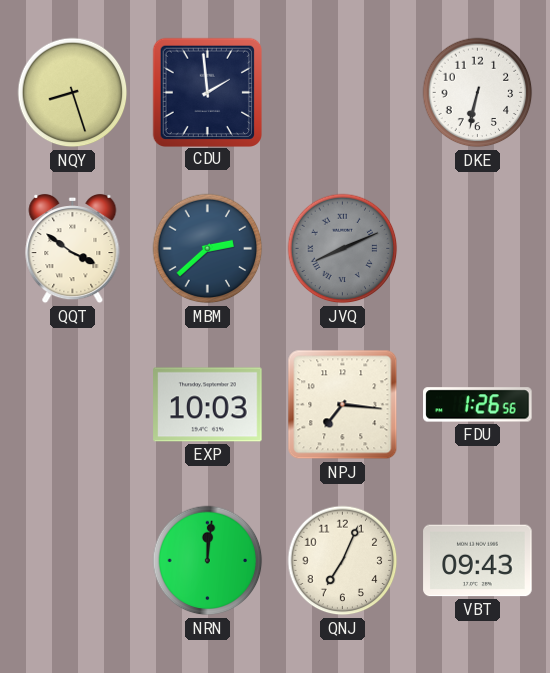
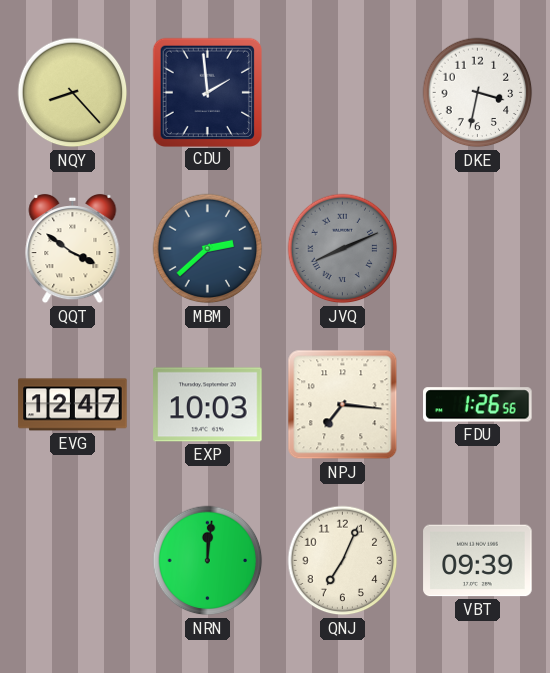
NQY: 8:27 -> 8:23
DKE: 6:32 -> 3:32
EVG: none -> 12:47
VBT: 09:43 -> 09:39
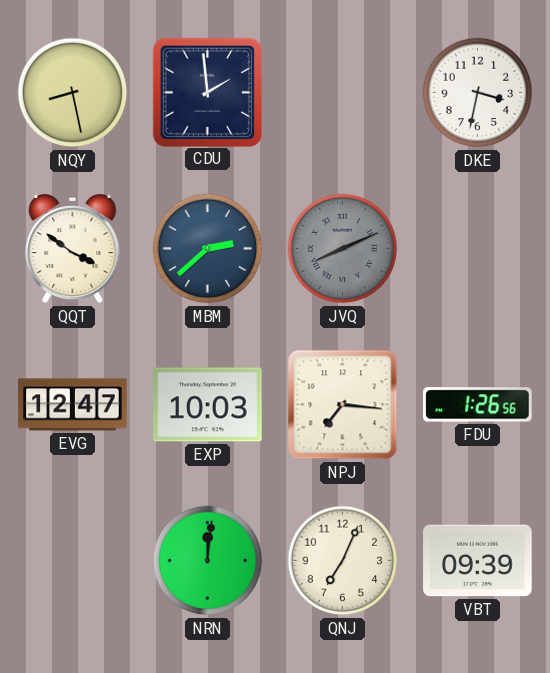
NQY: 8:23 -> 8:28
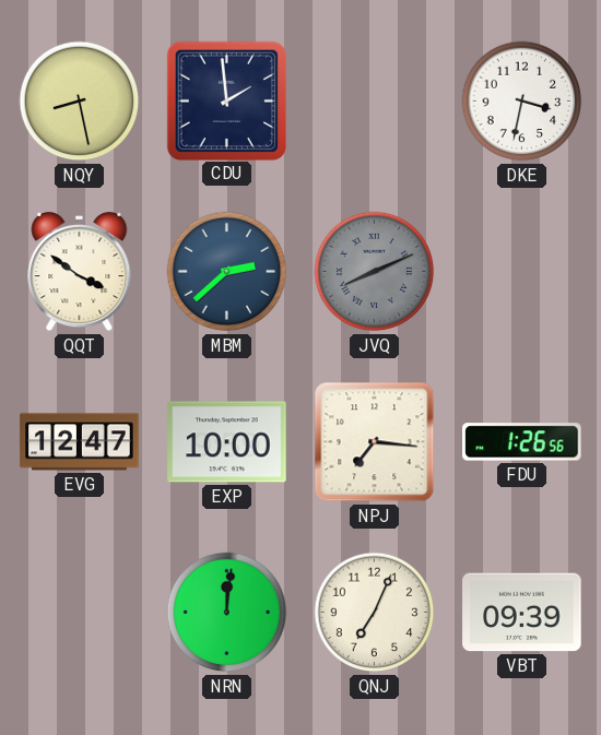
EXP: 10:03 -> 10:00
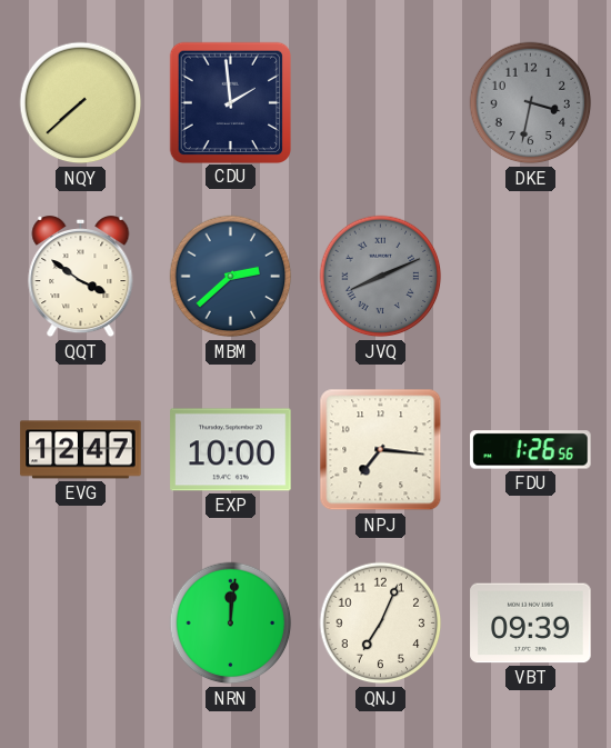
NQY: 8:28 -> 7:38
DKE dial: white -> grey
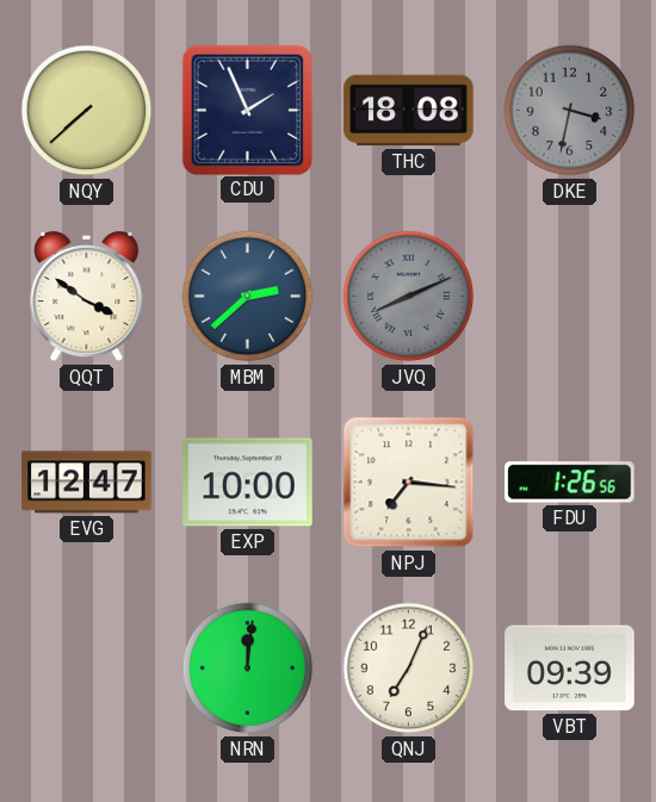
CDU: 1:59 -> 1:56
THC: none -> 18:08
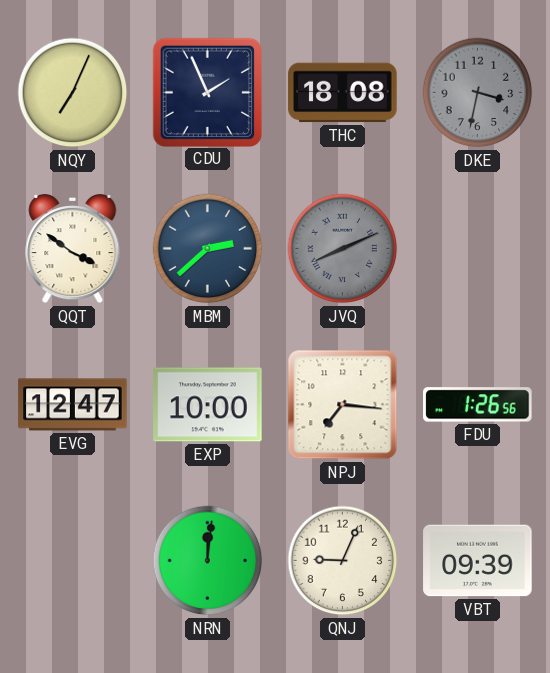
NQY: 7:38 -> 7:04
QNJ: 7:04 -> 9:04
